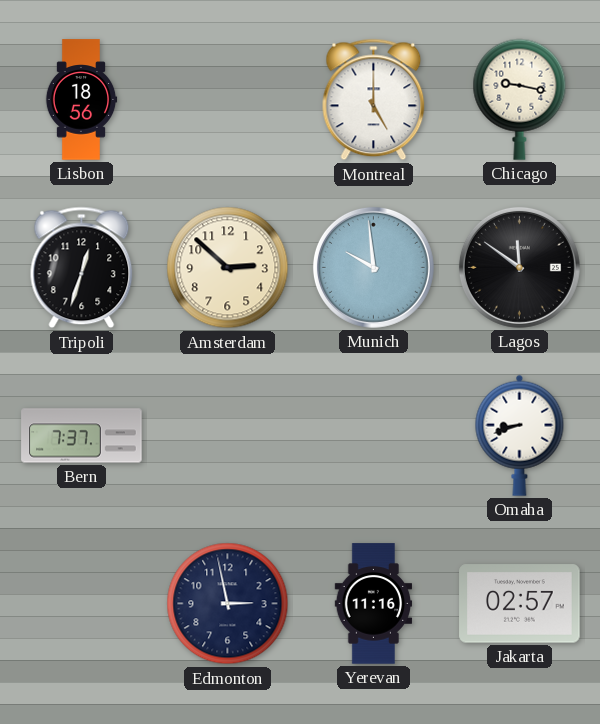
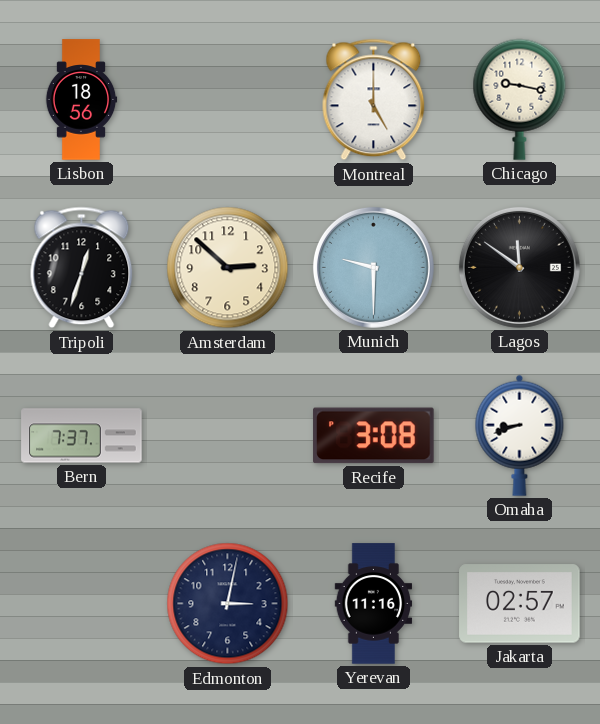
Munich: 9:59 -> 9:30
Recife: none -> 3:08
Edmonton: 2:58 -> 3:02
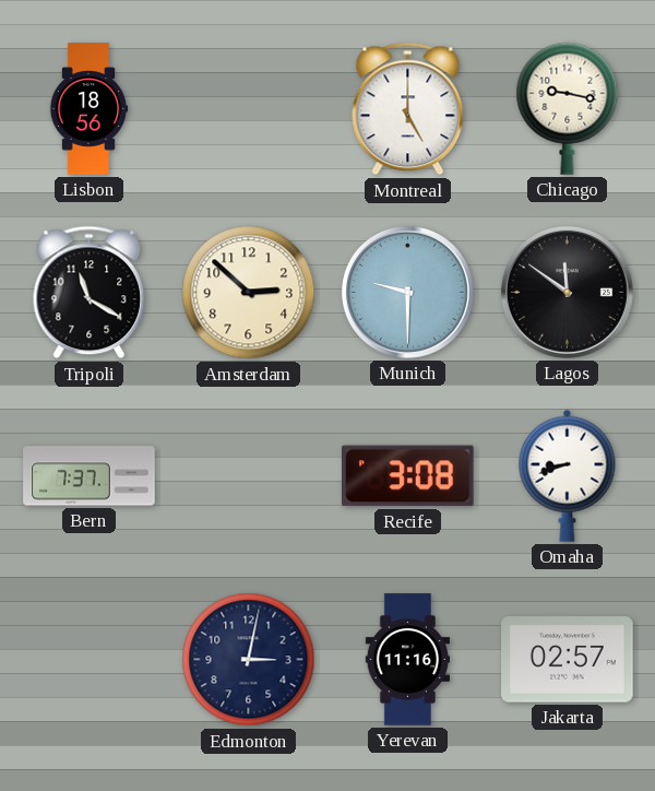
Tripoli: 12:33 -> 11:20
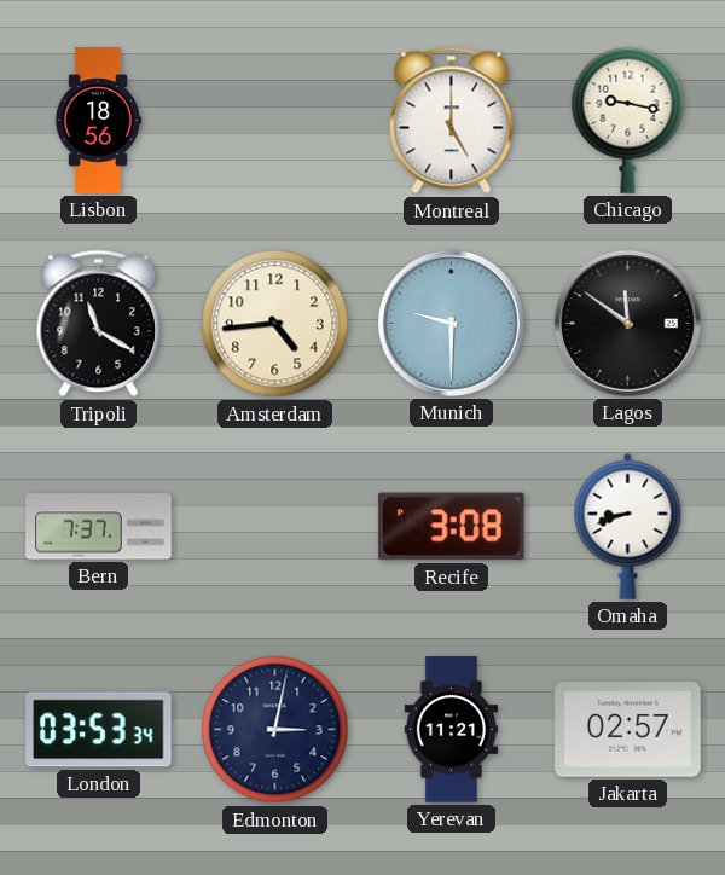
Amsterdam: 2:52 -> 4:44
London: none -> 03:53
Yerevan: 11:16 -> 11:21
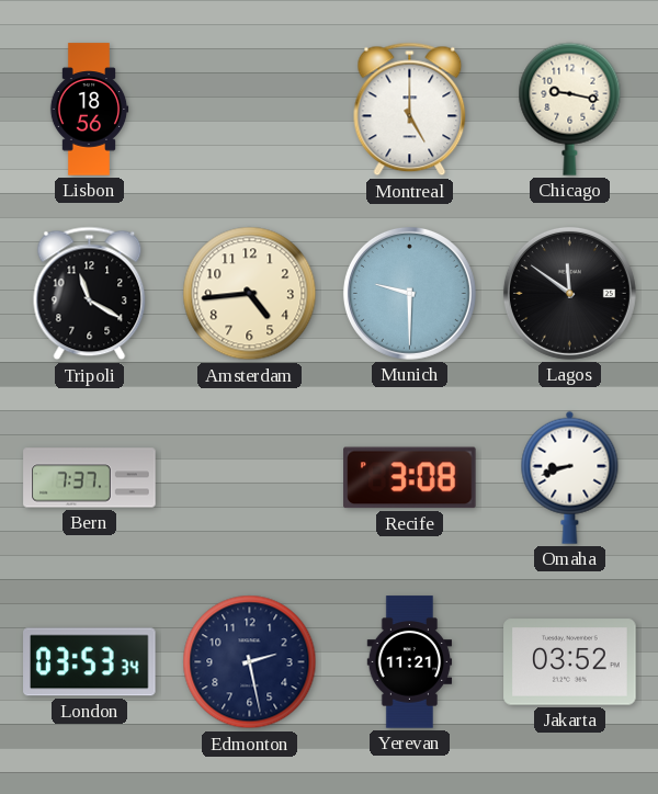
Edmonton: 3:02 -> 2:28
Jakarta: 02:57 -> 03:52
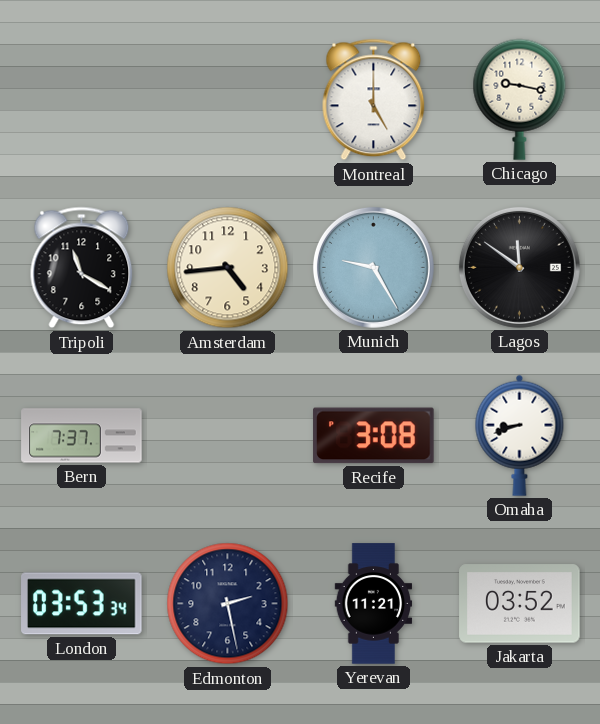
Lisbon: 18:56 -> none
Munich: 9:30 -> 9:25
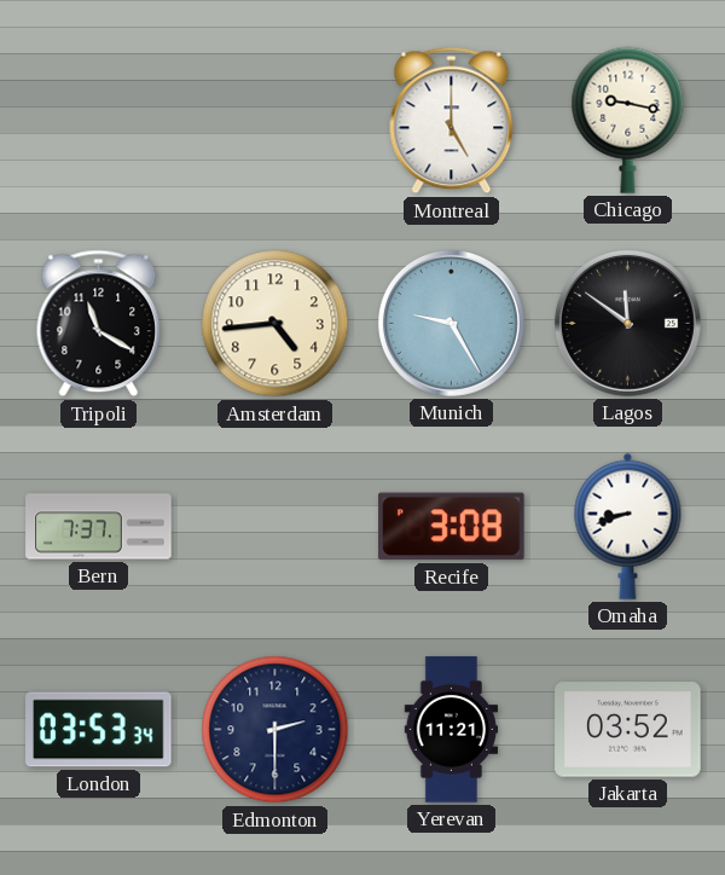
Edmonton: 2:28 -> 2:30
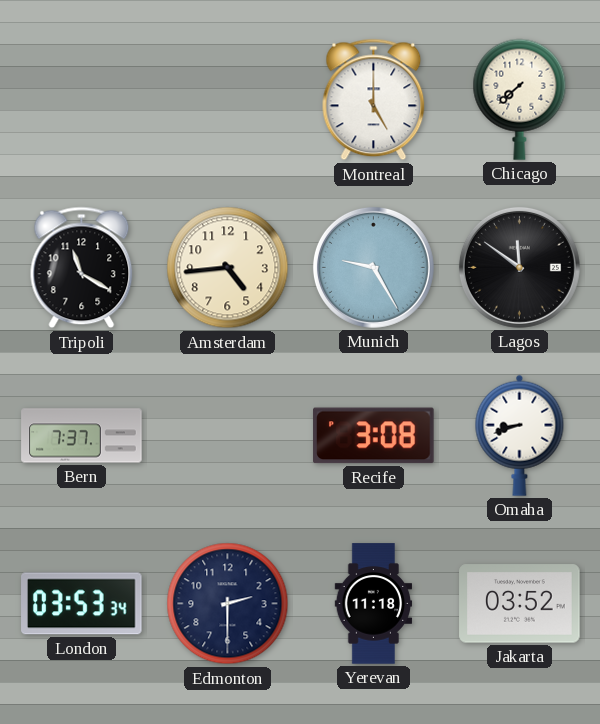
Chicago: 9:17 -> 7:38
Yerevan: 11:21 -> 11:18
